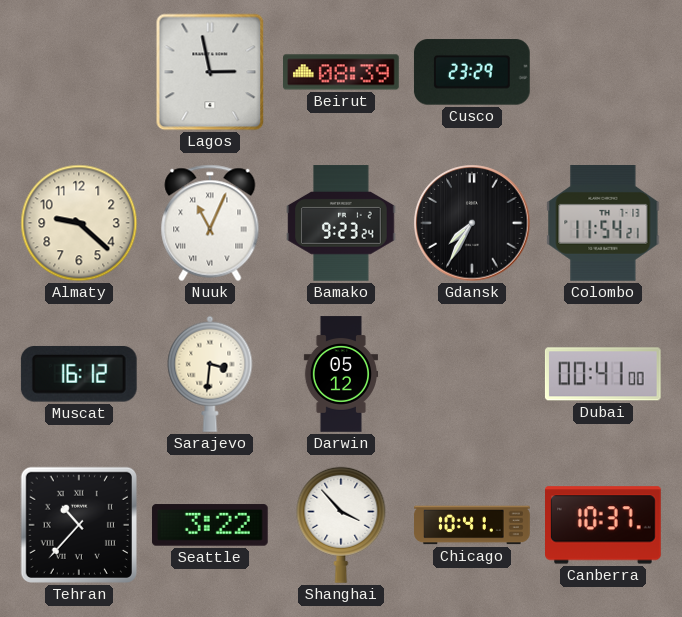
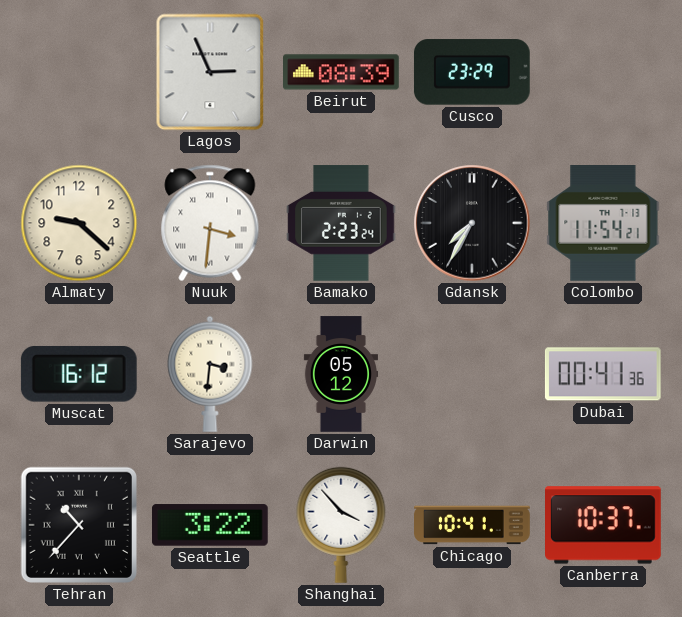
Lagos: 2:58 -> 2:56
Nuuk: 11:04 -> 3:31
Bamako: 9:23 -> 2:23
Dubai: 00:41:00 -> 00:41:36
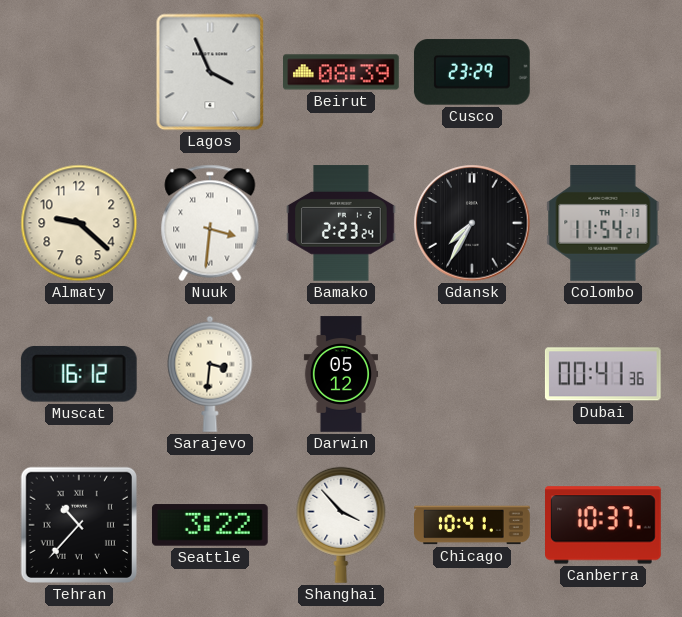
Lagos: 2:56 -> 3:56
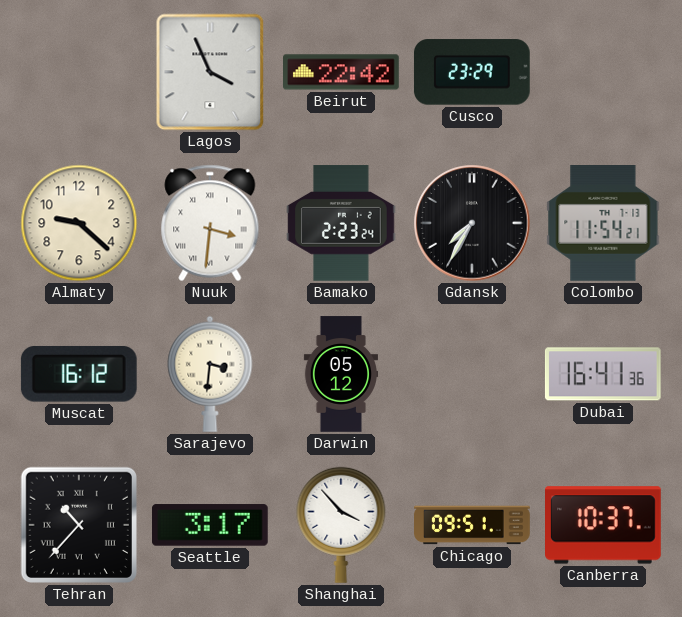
Beirut: 08:39 -> 22:42
Dubai: 00:41 -> 16:41
Seattle: 3:22 -> 3:17
Chicago: 10:41 -> 09:51
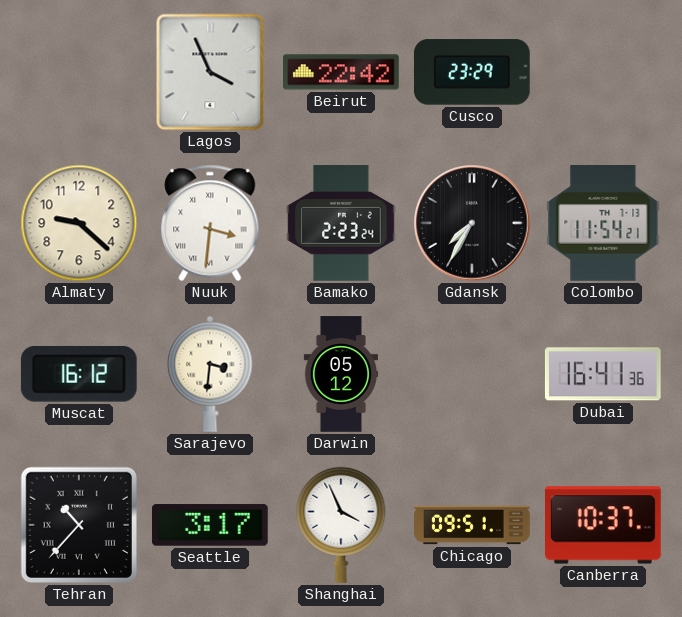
Shanghai: 3:53 -> 3:56
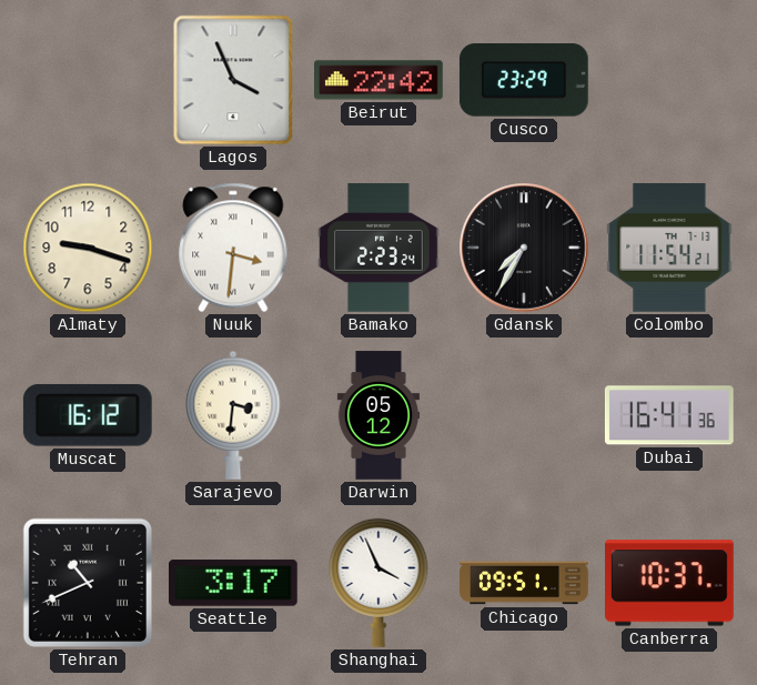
Almaty: 9:22 -> 9:18
Tehran: 10:37 -> 10:41
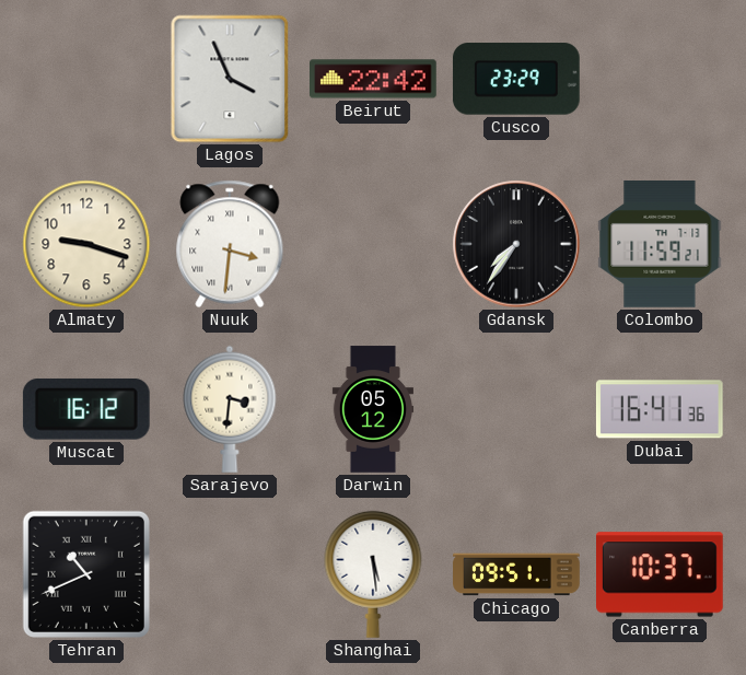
Bamako: 2:23 -> none
Gdansk: 7:35 -> 7:36
Colombo: 11:54 -> 11:59
Seattle: 3:17 -> none
Shanghai: 3:56 -> 5:29
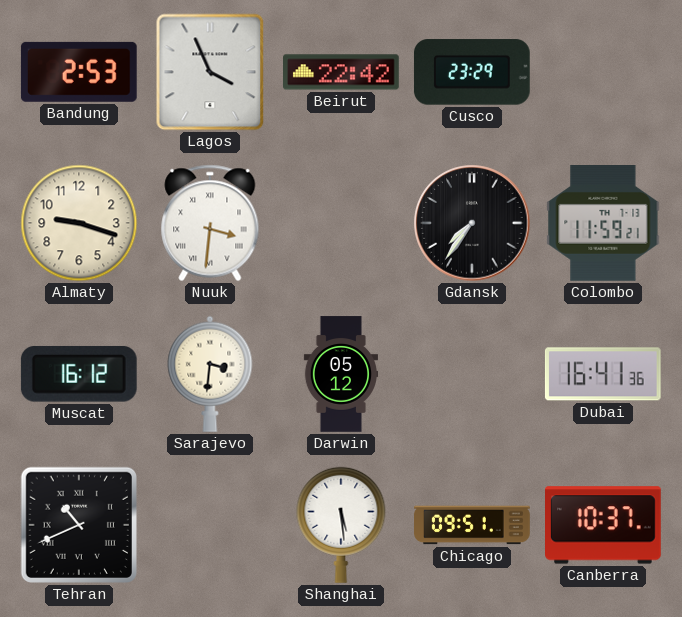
Bandung: none -> 2:53
